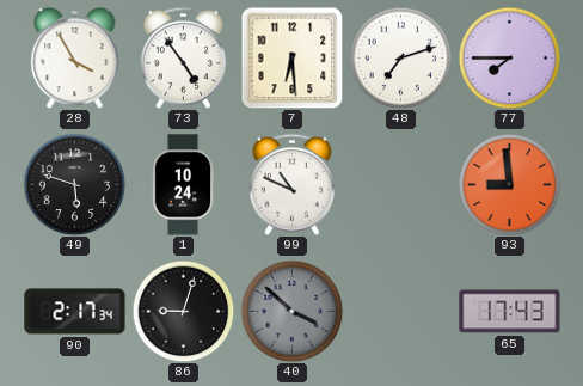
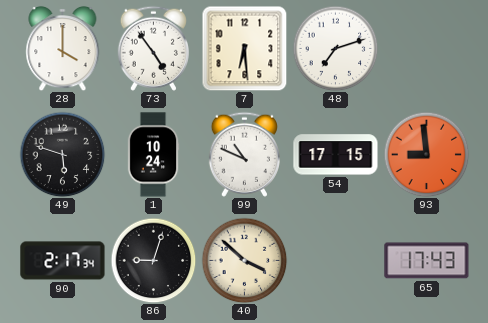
28: 3:55 -> 4:00
77: 7:45 -> none
54: none -> 17:15
40 dial: grey -> cream
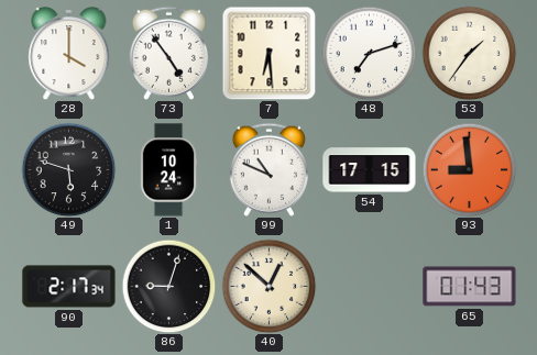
53: none -> 1:36
40: 3:52 -> 12:52
65: 17:43 -> 01:43
